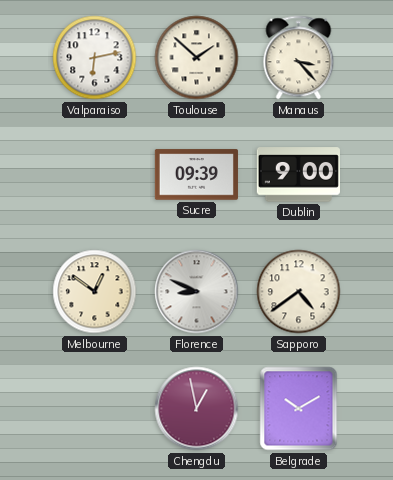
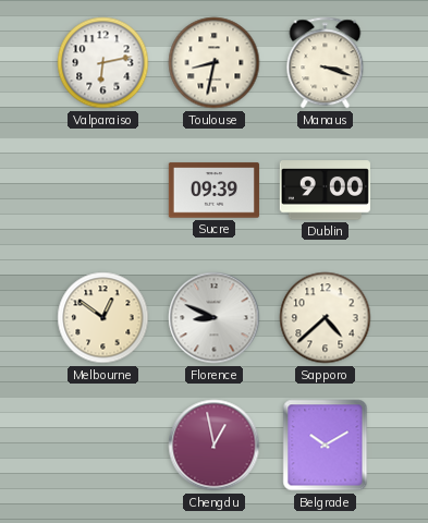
Toulouse: 1:52 -> 8:32
Manaus: 3:23 -> 3:18
Sapporo: 4:39 -> 4:38
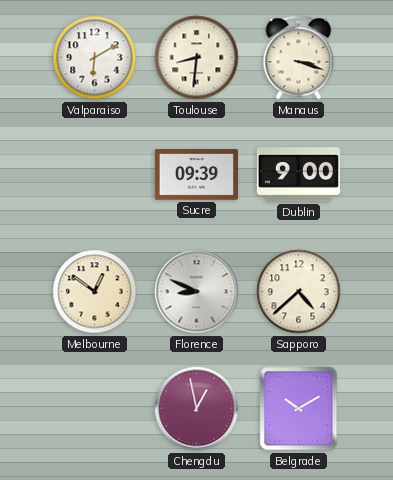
Valparaiso: 6:13 -> 6:10
Toulouse: 8:32 -> 8:31
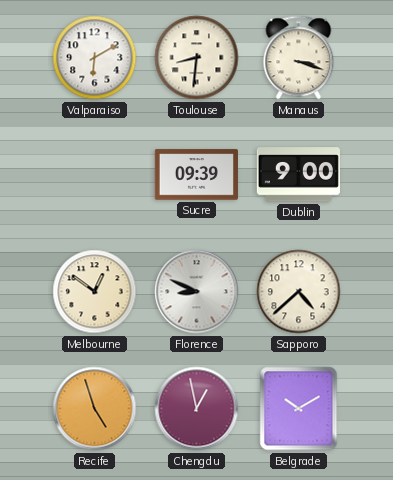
Recife: none -> 4:57
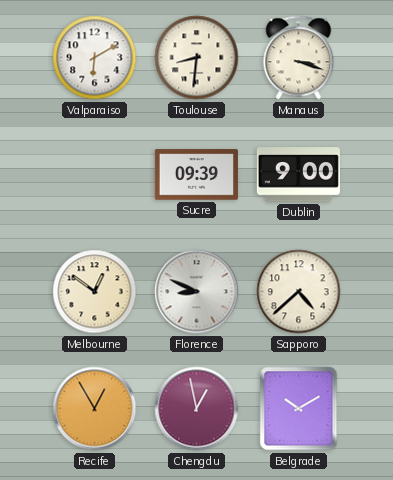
Recife: 4:57 -> 12:55
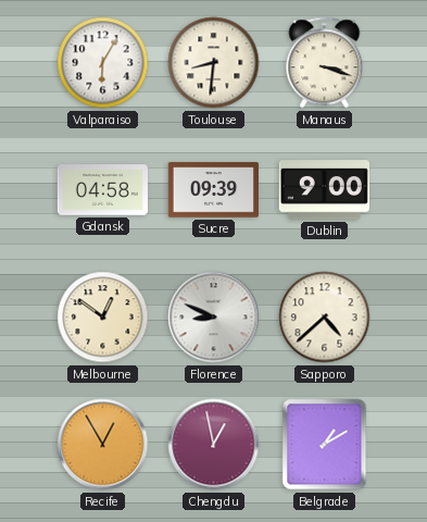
Valparaiso: 6:10 -> 6:05
Gdansk: none -> 04:58
Belgrade: 10:10 -> 1:10
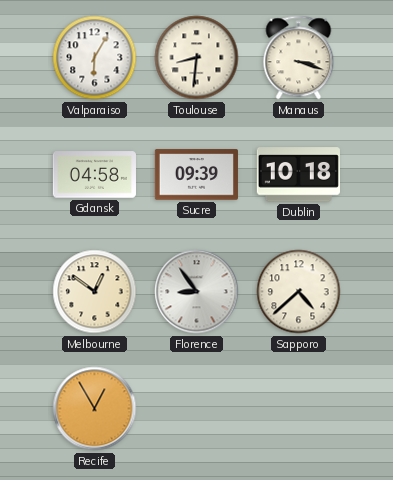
Dublin: 9:00 -> 10:18
Florence: 8:49 -> 8:54
Chengdu: 12:58 -> none
Belgrade: 1:10 -> none
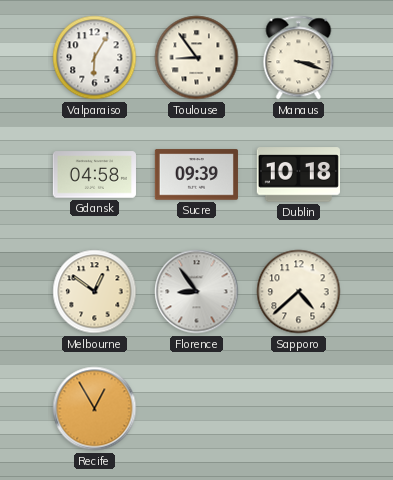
Toulouse: 8:31 -> 8:54
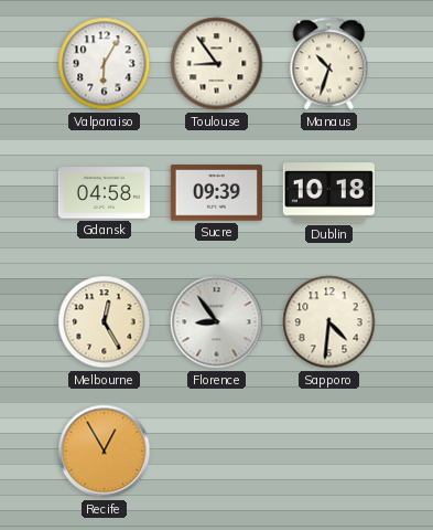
Manaus: 3:18 -> 10:33
Melbourne: 12:51 -> 12:25
Sapporo: 4:38 -> 4:31
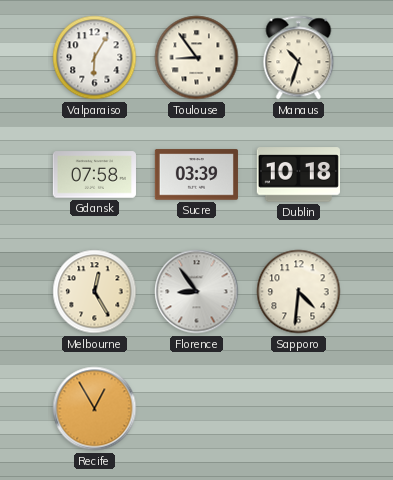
Gdansk: 04:58 -> 07:58
Sucre: 09:39 -> 03:39
